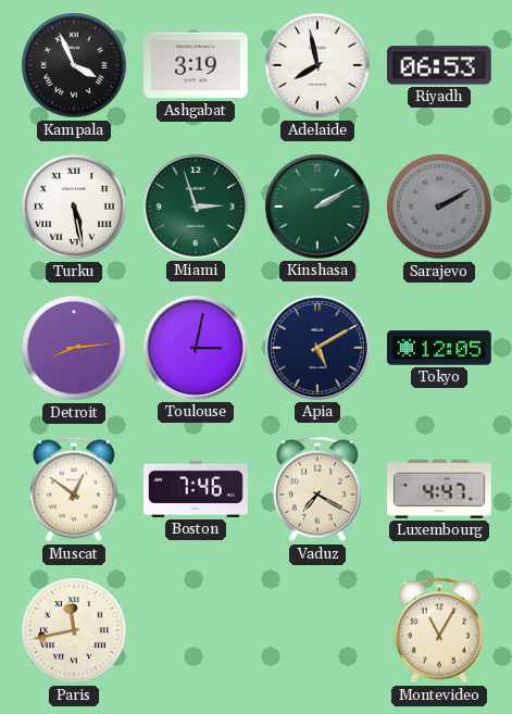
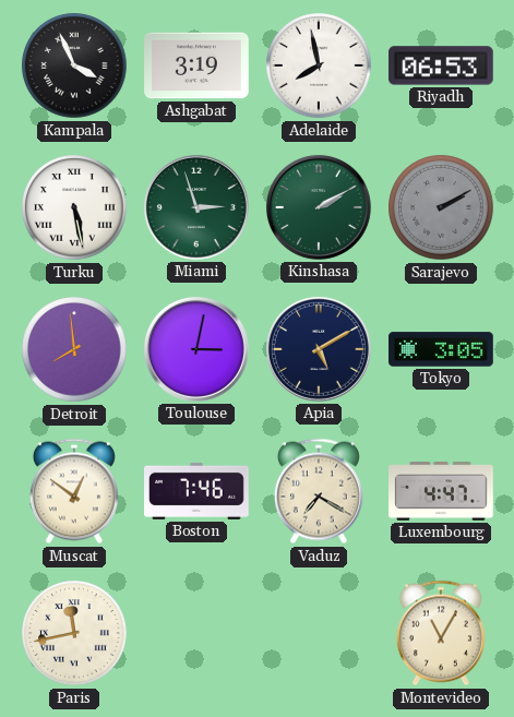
Detroit: 8:14 -> 7:59
Tokyo: 12:05 -> 3:05
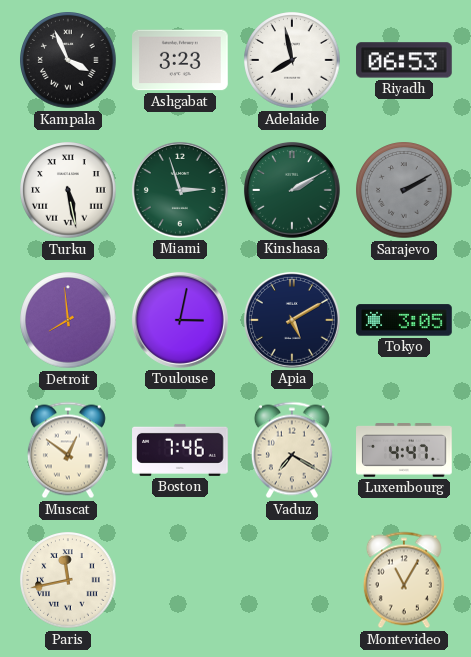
Ashgabat: 3:19 -> 3:23
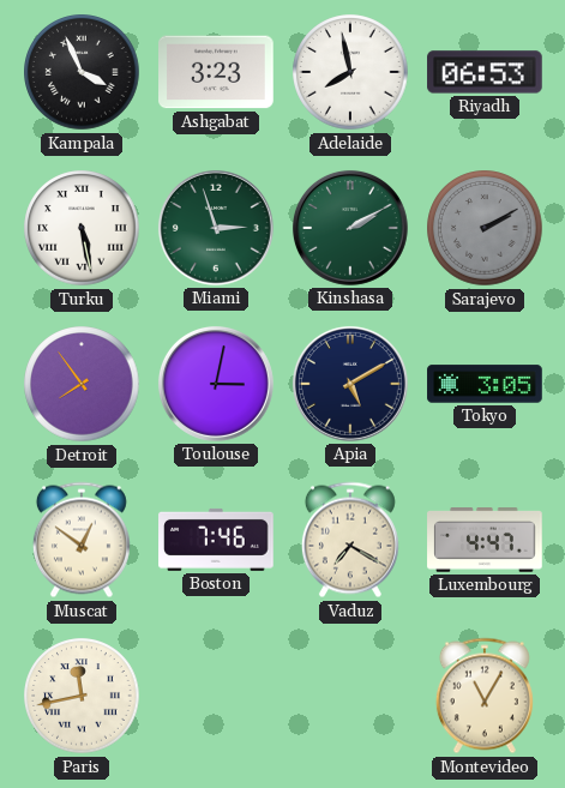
Detroit: 7:59 -> 7:54
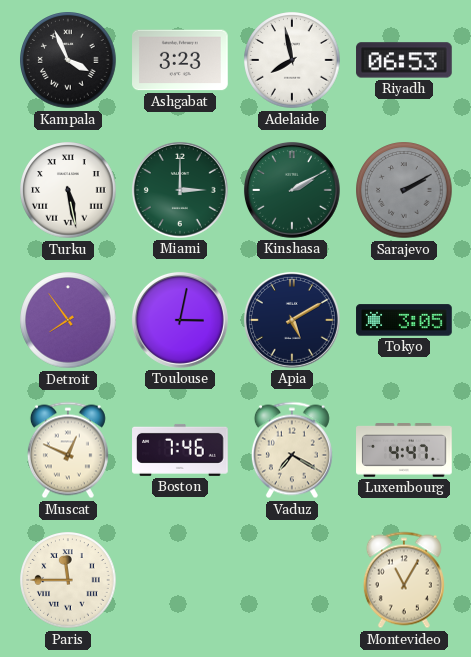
Miami: 2:57 -> 3:00
Muscat: 12:51 -> 12:49
Paris: 11:43 -> 11:45
